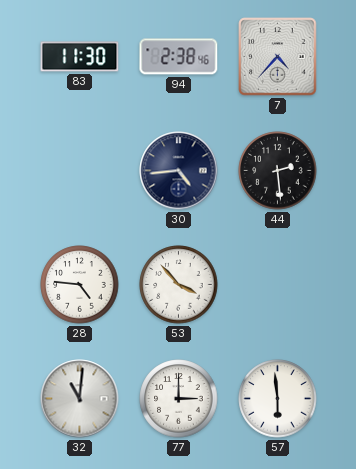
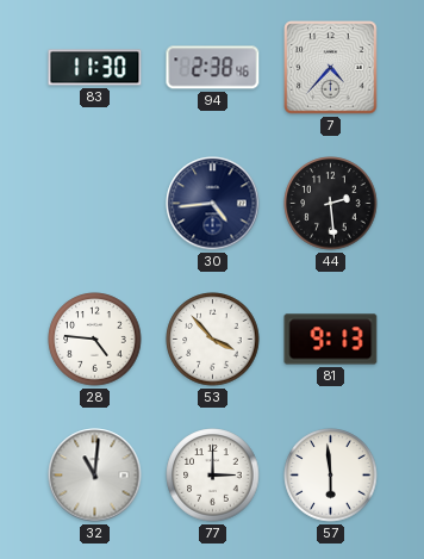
81: none -> 9:13
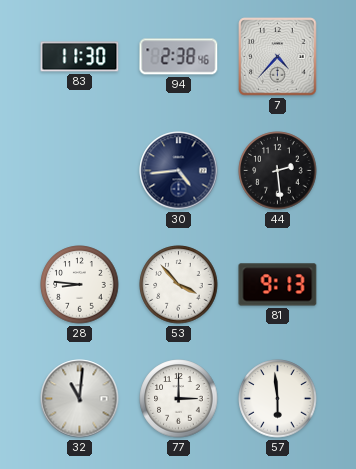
28: 4:46 -> 8:46
